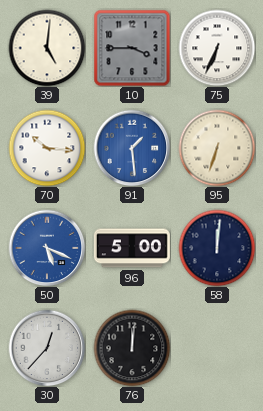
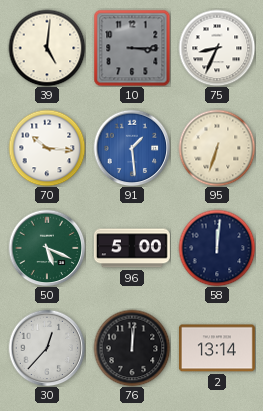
10: 3:45 -> 3:15
75: 6:34 -> 8:34
50 dial: blue -> green
2: none -> 13:14
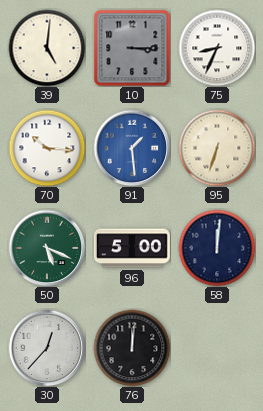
2: 13:14 -> none
